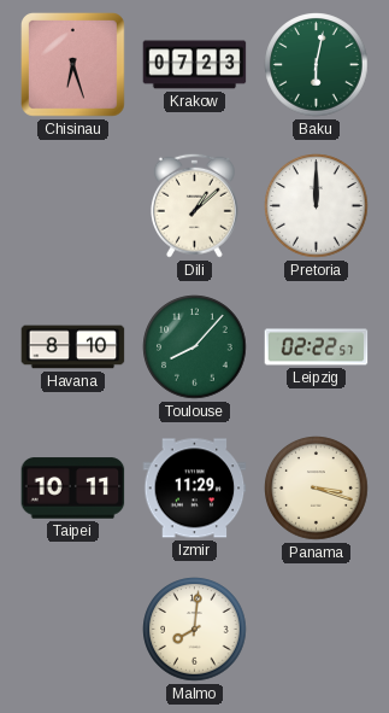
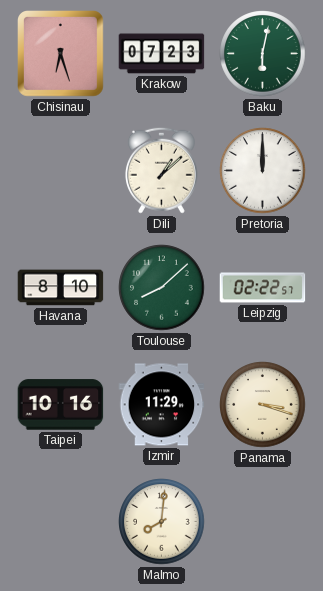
Toulouse: 8:07 -> 8:08
Taipei: 10:11 -> 10:16
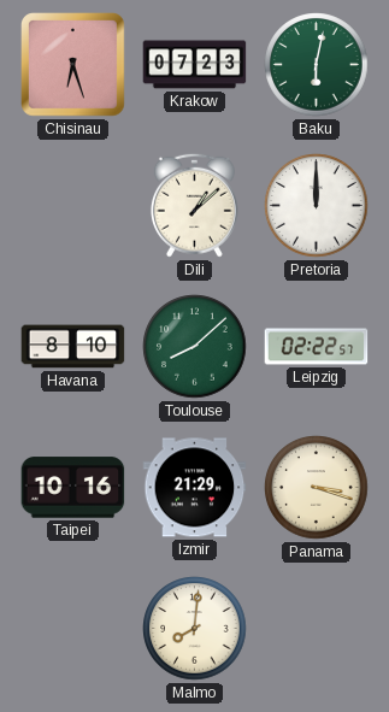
Izmir: 11:29 -> 21:29
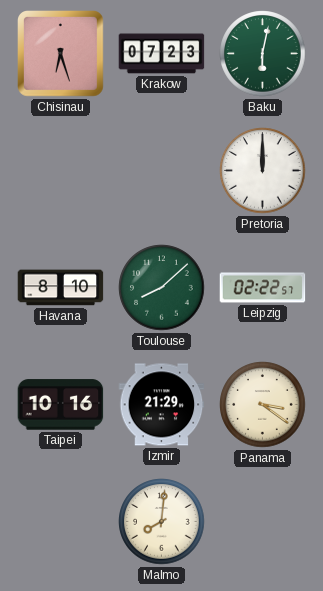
Dili: 1:08 -> none
Panama: 3:18 -> 3:21
